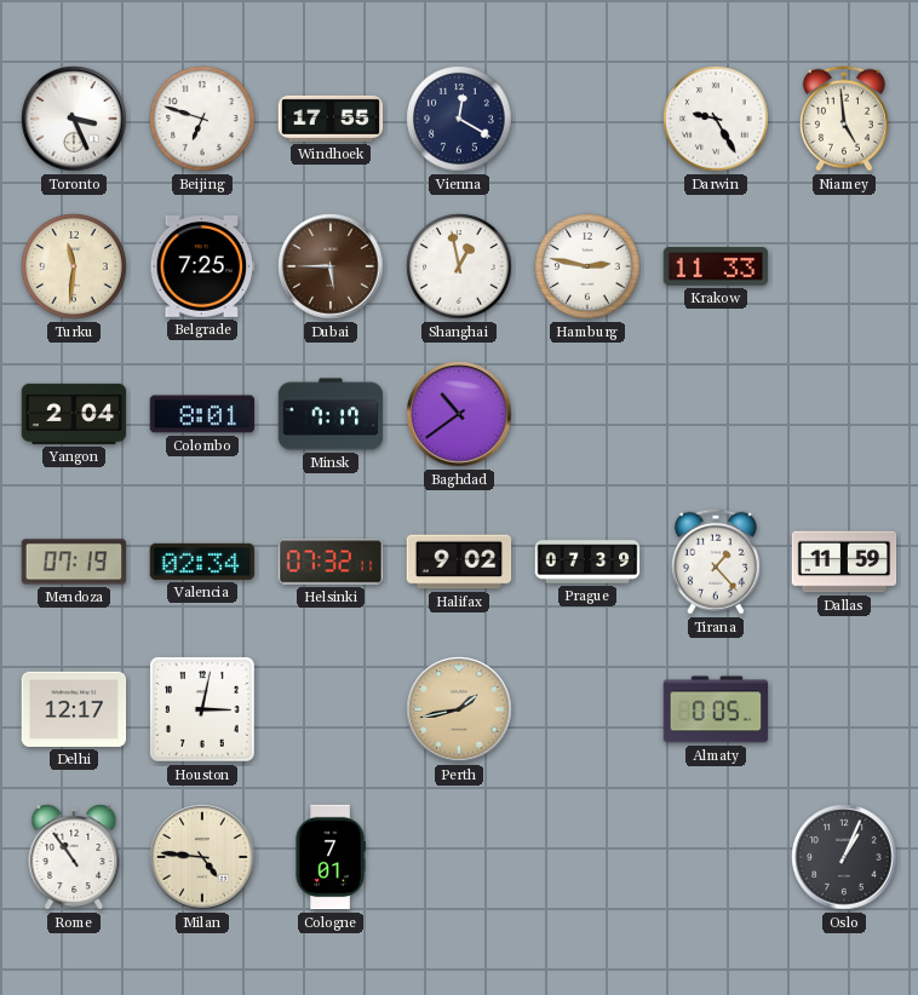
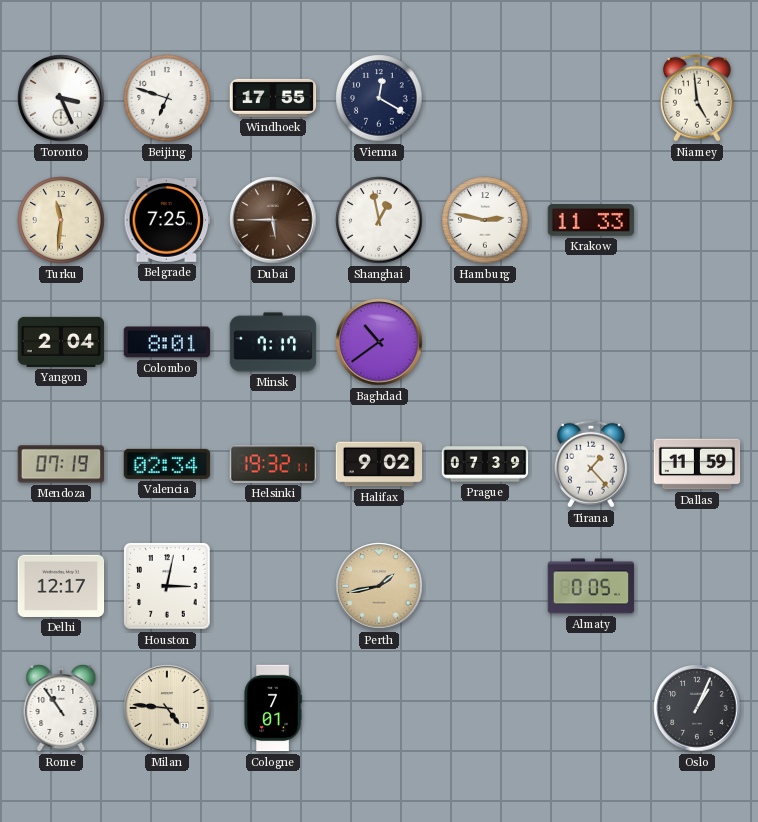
Darwin: 9:25 -> none
Helsinki: 07:32 -> 19:32
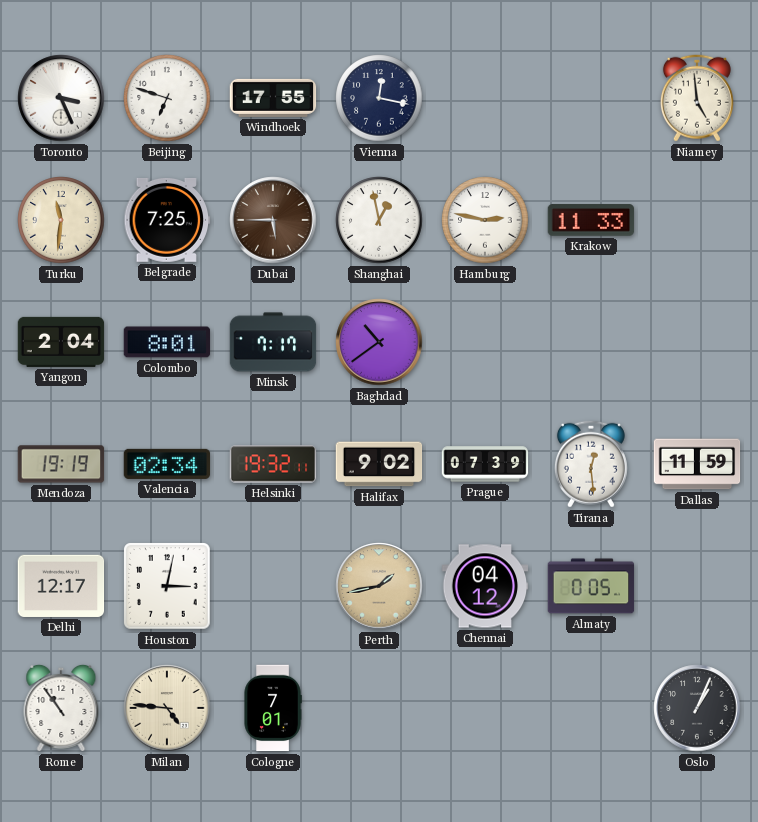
Vienna: 12:20 -> 12:17
Mendoza: 07:19 -> 19:19
Tirana: 1:23 -> 12:29
Chennai: none -> 04:12
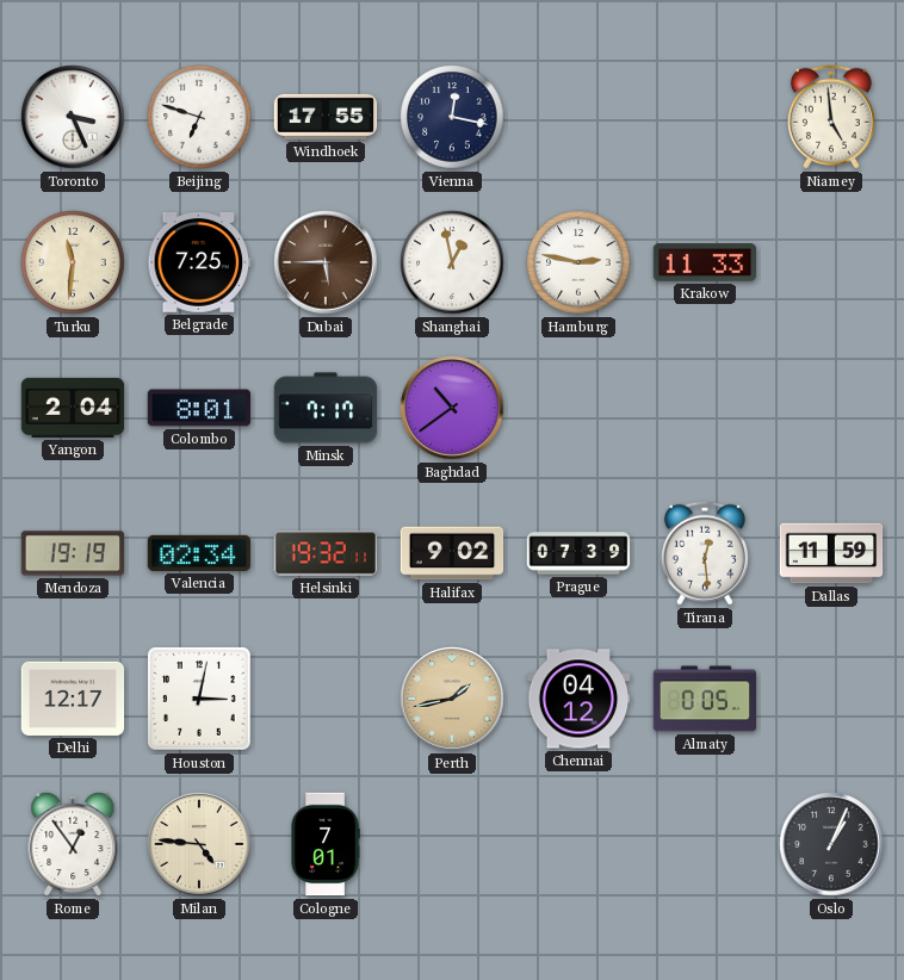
Rome: 10:54 -> 12:54
